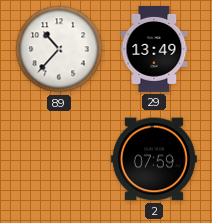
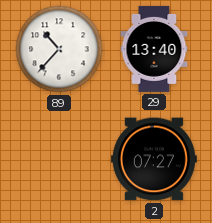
29: 13:49 -> 13:40
2: 07:59 -> 07:27
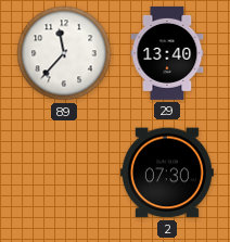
89: 10:37 -> 11:37
2: 07:27 -> 07:30
